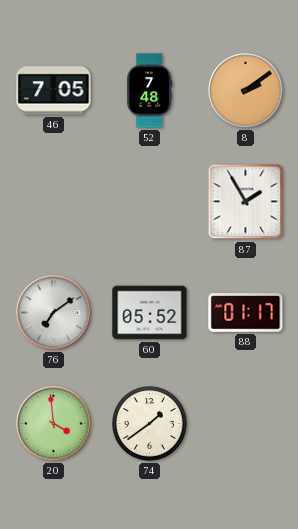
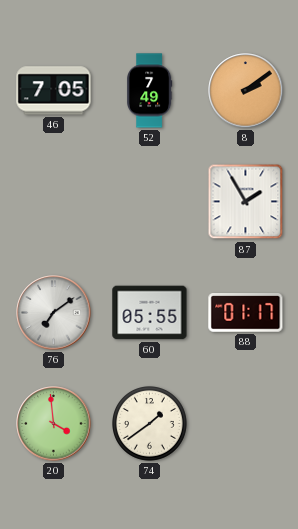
52: 7:48 -> 7:49
60: 05:52 -> 05:55
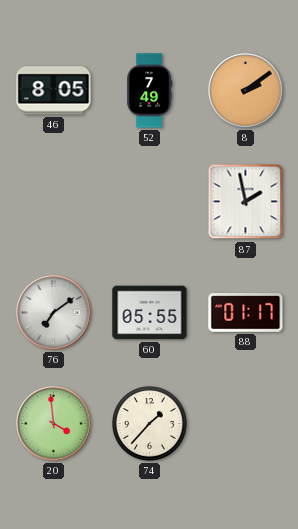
46: 7:05 -> 8:05
87: 1:55 -> 1:58
74: 1:39 -> 1:37
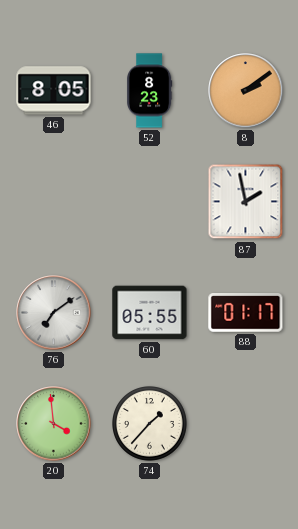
52: 7:49 -> 8:23
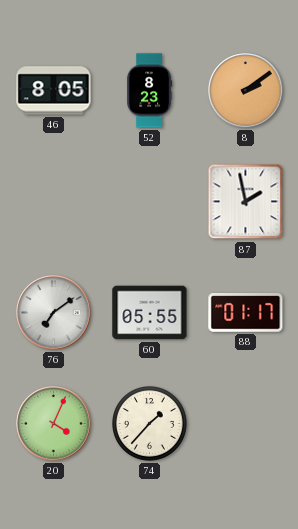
20: 3:59 -> 4:04
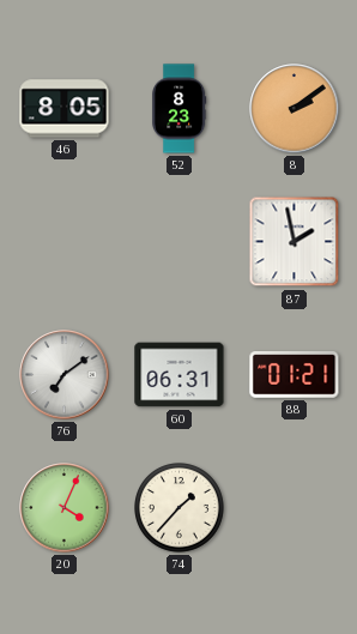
60: 05:55 -> 06:31
88: 01:17 -> 01:21
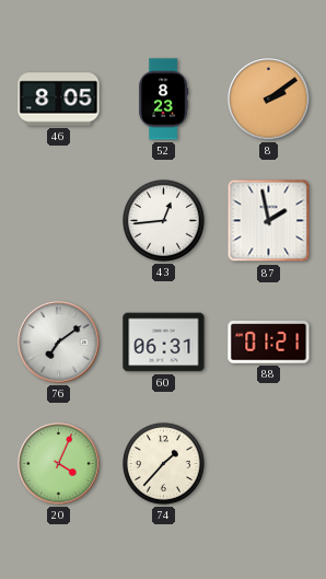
43: none -> 12:44
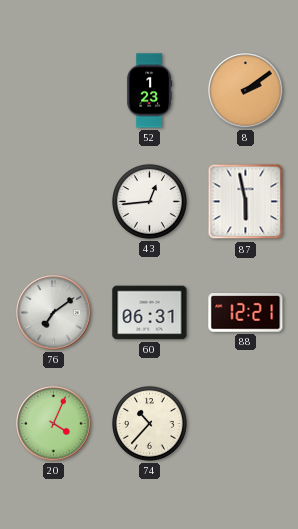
46: 8:05 -> none
52: 8:23 -> 1:23
87: 1:58 -> 5:58
88: 01:21 -> 12:21
74: 1:37 -> 10:37
